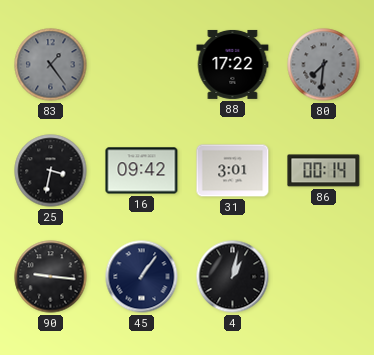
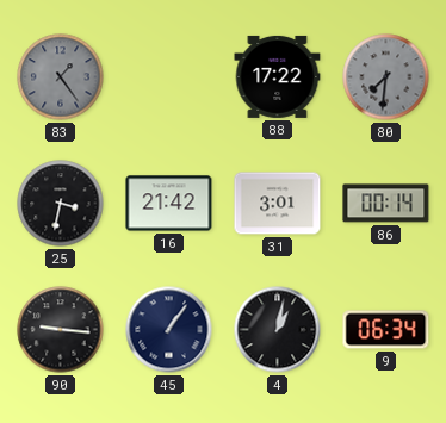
16: 09:42 -> 21:42
9: none -> 06:34
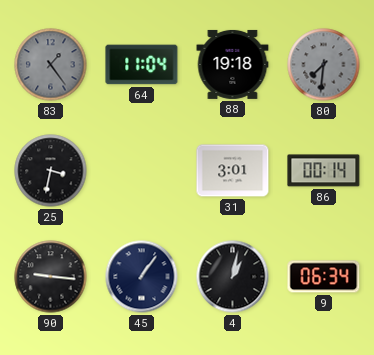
64: none -> 11:04
88: 17:22 -> 19:18
16: 21:42 -> none
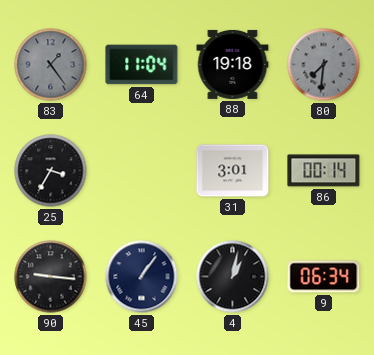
25: 3:32 -> 3:35
